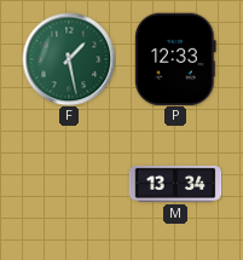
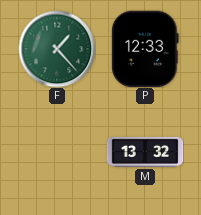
F: 1:28 -> 1:23
M: 13:34 -> 13:32
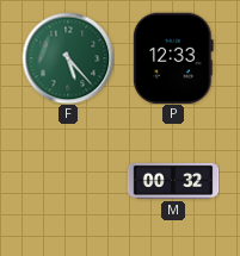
F: 1:23 -> 5:23
M: 13:32 -> 00:32
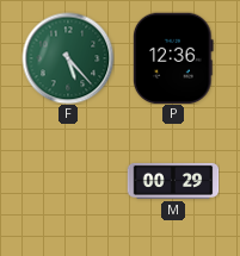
P: 12:33 -> 12:36
M: 00:32 -> 00:29
